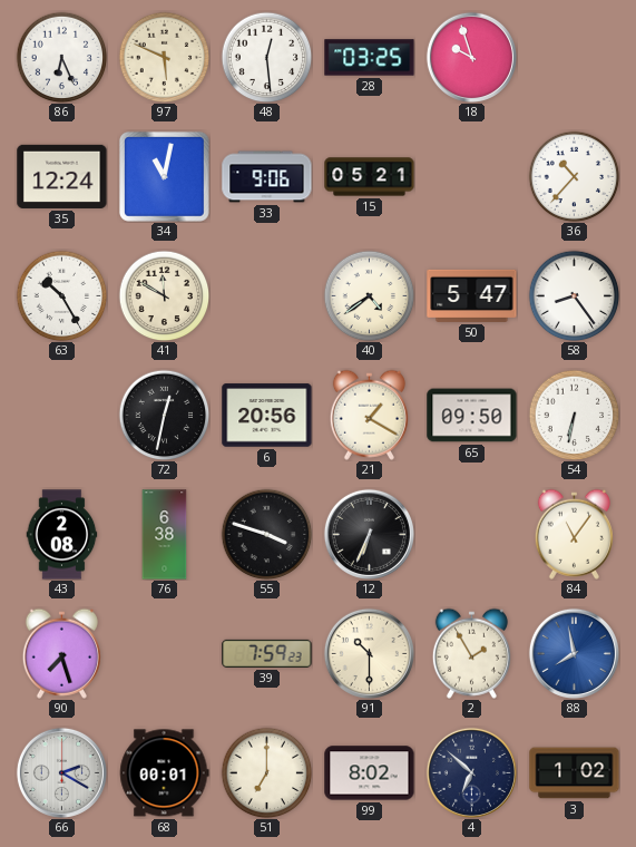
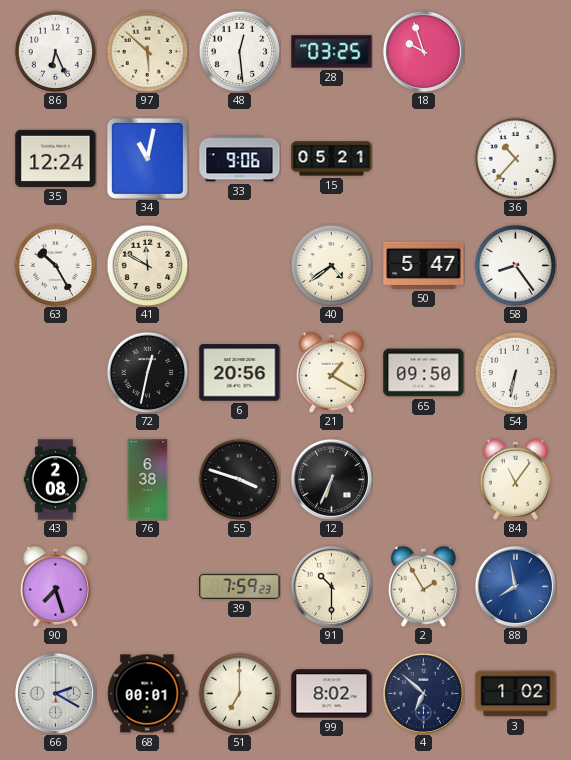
97: 5:49 -> 5:52
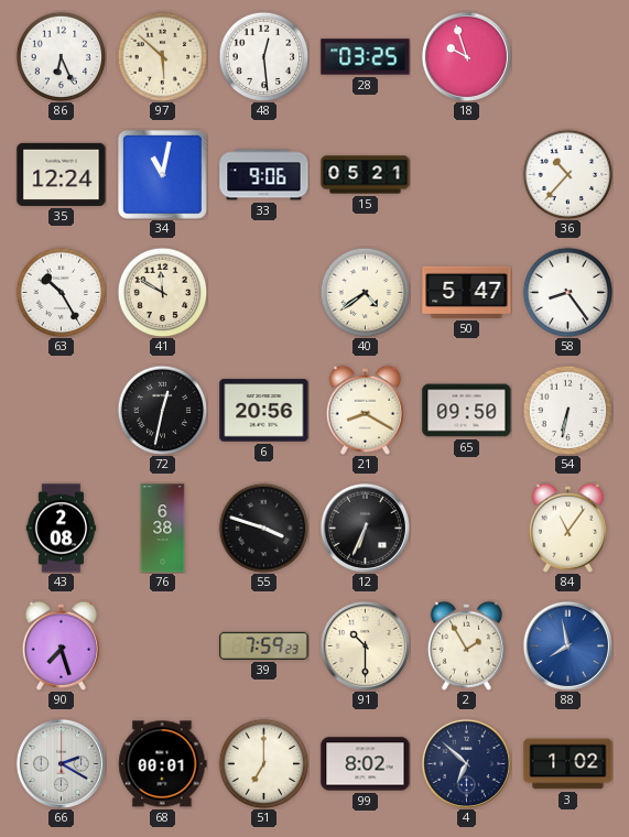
21: 1:20 -> 8:20
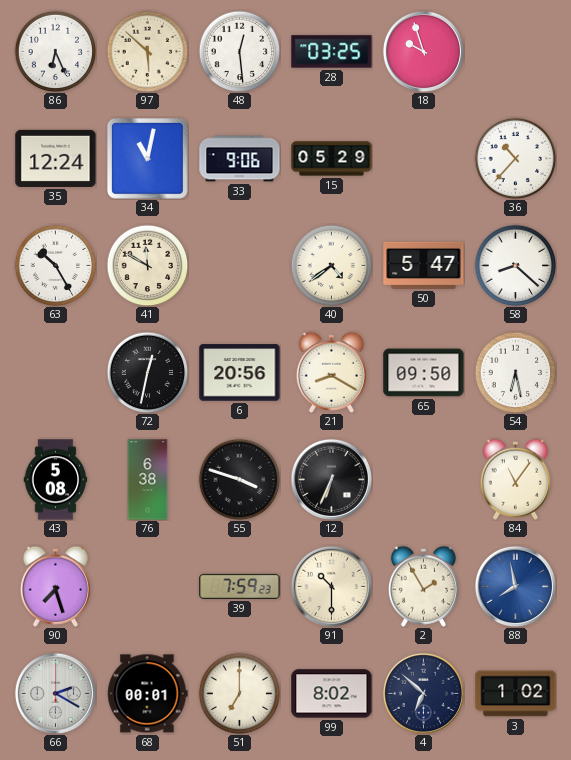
15: 05:21 -> 05:29
58: 8:24 -> 8:22
54: 6:32 -> 6:28
43: 2:08 -> 5:08
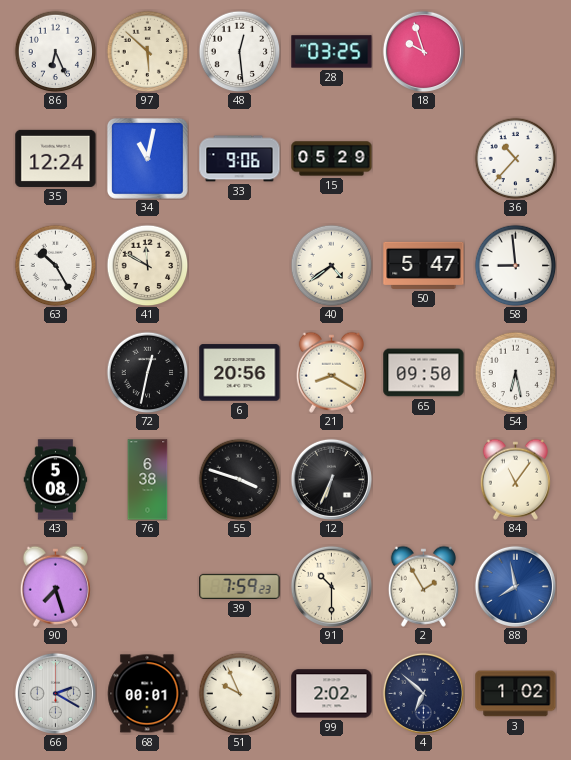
58: 8:22 -> 8:59
51: 7:00 -> 9:56
99: 8:02 -> 2:02
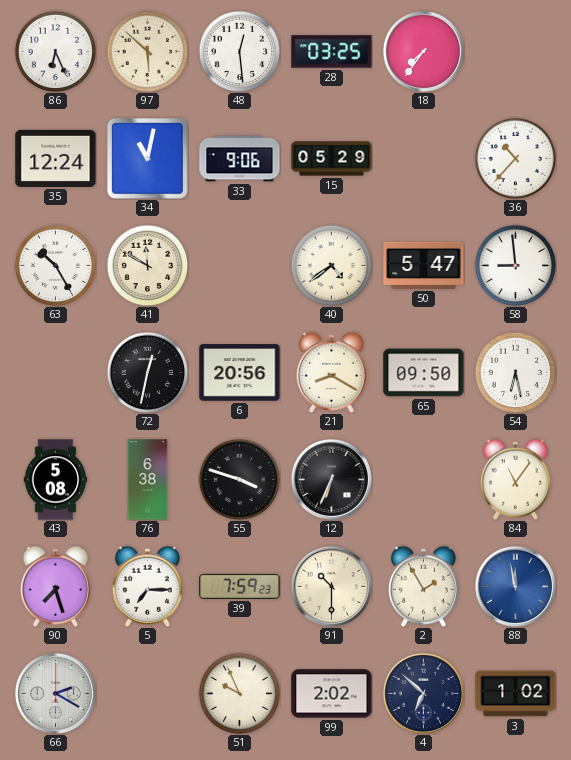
18: 9:57 -> 7:36
5: none -> 7:15
88: 7:58 -> 11:58
68: 00:01 -> none
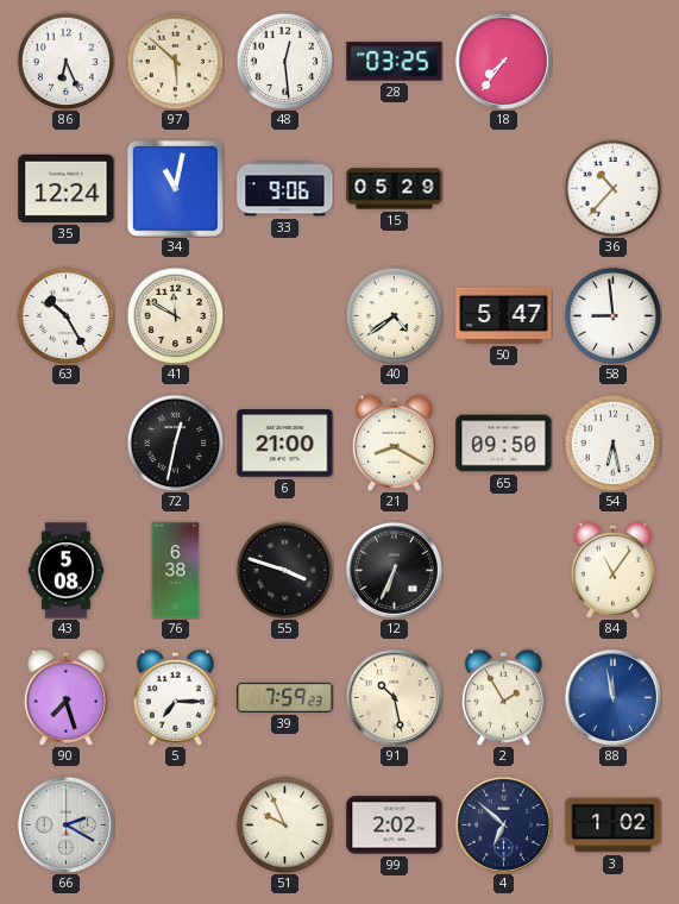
6: 20:56 -> 21:00
91: 10:30 -> 10:28
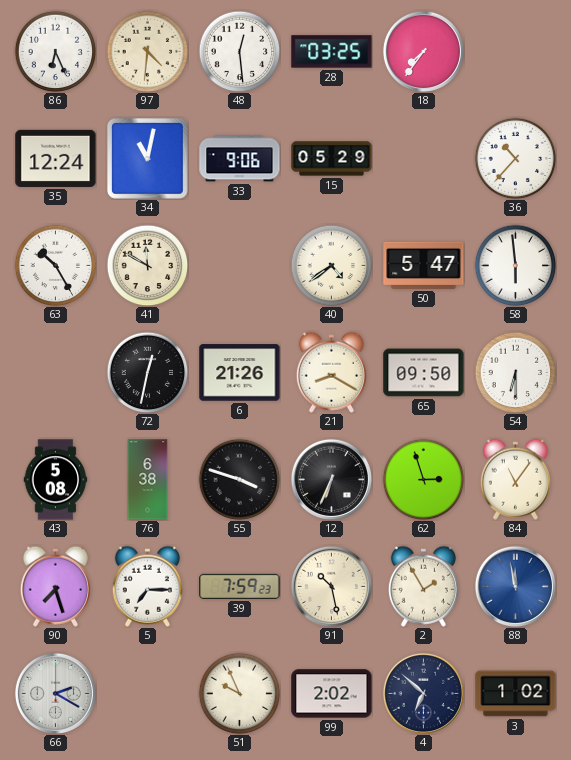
97: 5:52 -> 4:31
58: 8:59 -> 5:59
6: 21:00 -> 21:26
54: 6:28 -> 6:30
62: none -> 2:57
